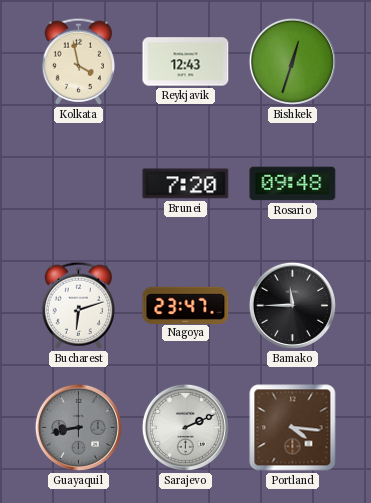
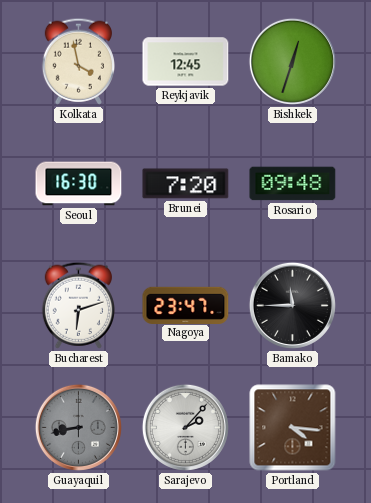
Reykjavik: 12:43 -> 12:45
Seoul: none -> 16:30
Sarajevo: 2:11 -> 2:07
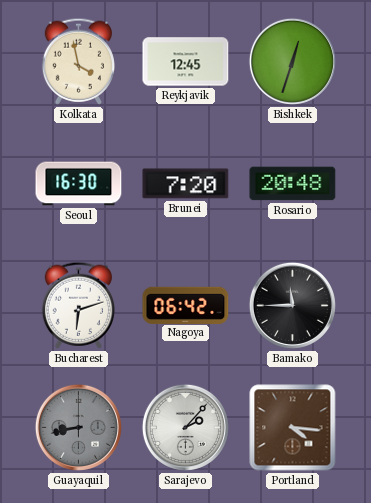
Rosario: 09:48 -> 20:48
Nagoya: 23:47 -> 06:42
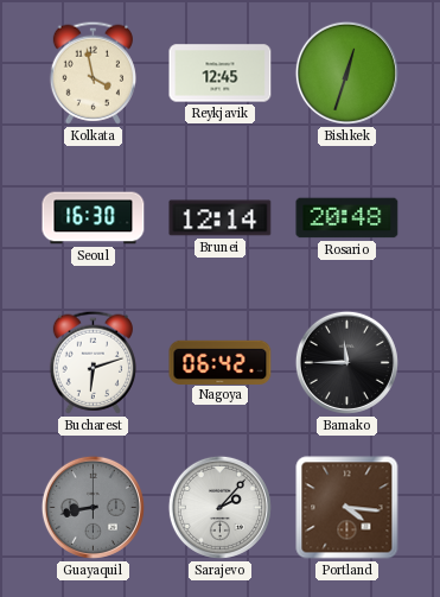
Brunei: 7:20 -> 12:14
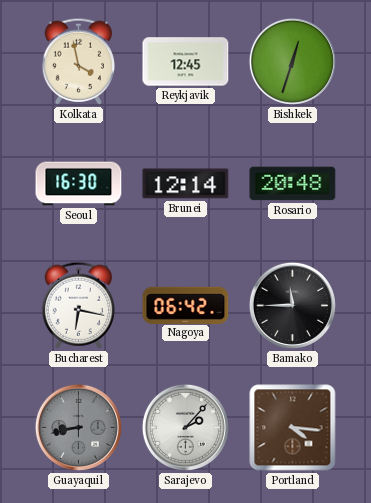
Bucharest: 6:12 -> 6:17
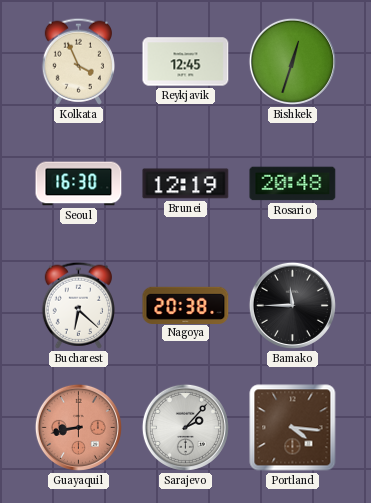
Kolkata: 3:58 -> 3:56
Brunei: 12:14 -> 12:19
Bucharest: 6:17 -> 6:22
Nagoya: 06:42 -> 20:38
Guayaquil dial: grey -> salmon
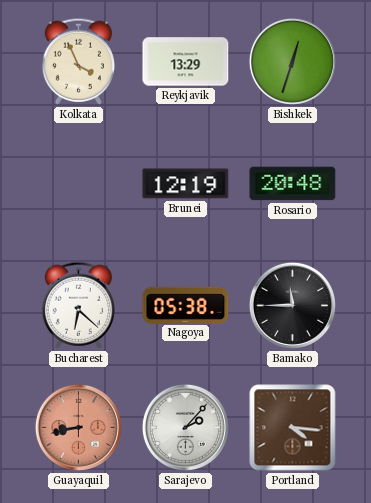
Reykjavik: 12:45 -> 13:29
Seoul: 16:30 -> none
Nagoya: 20:38 -> 05:38
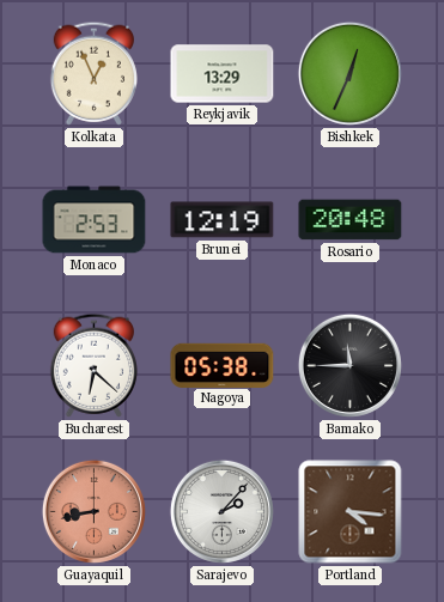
Kolkata: 3:56 -> 12:56
Bishkek: 12:33 -> 12:34
Monaco: none -> 2:53
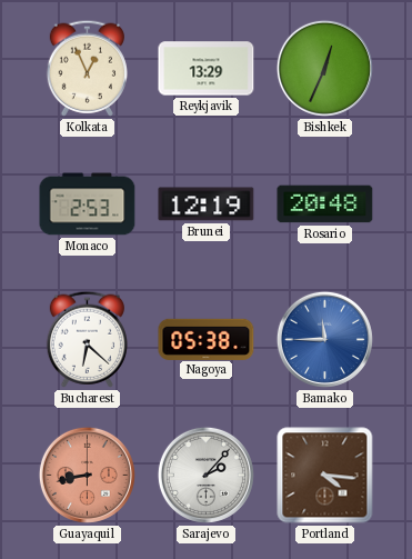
Bamako dial: black -> blue
